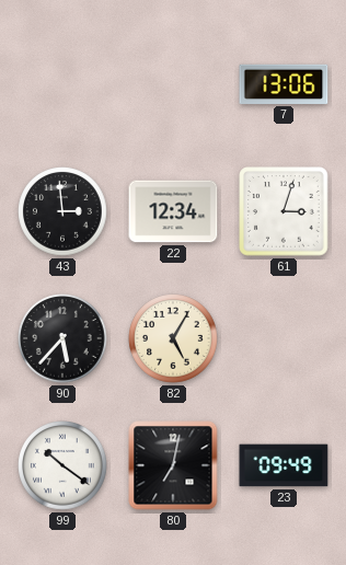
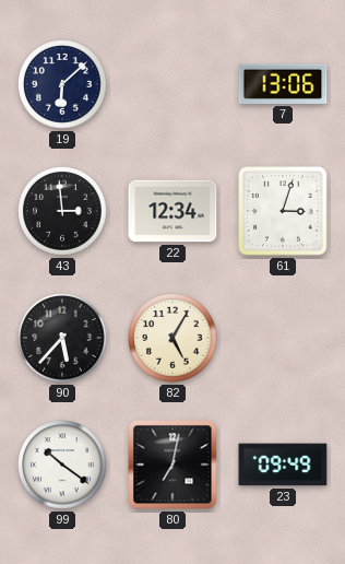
19: none -> 6:08
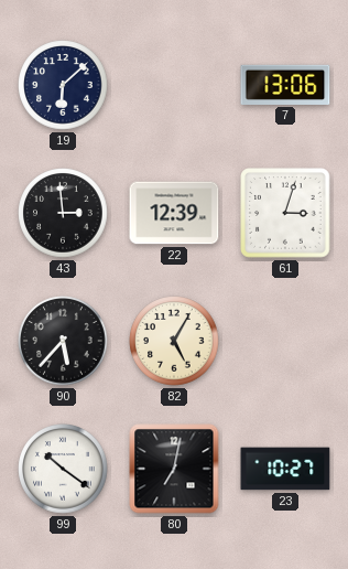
22: 12:34 -> 12:39
23: 09:49 -> 10:27
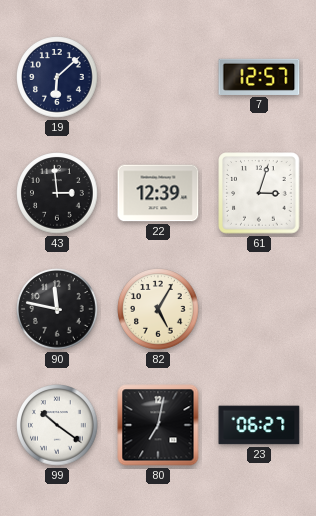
7: 13:06 -> 12:57
90: 5:37 -> 11:47
23: 10:27 -> 06:27
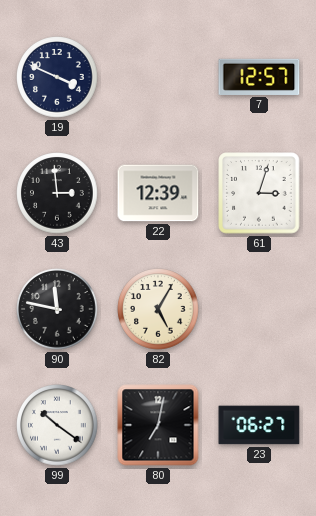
19: 6:08 -> 3:49
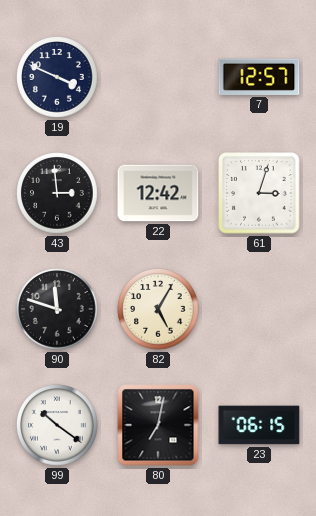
22: 12:39 -> 12:42
90: 11:47 -> 11:48
23: 06:27 -> 06:15
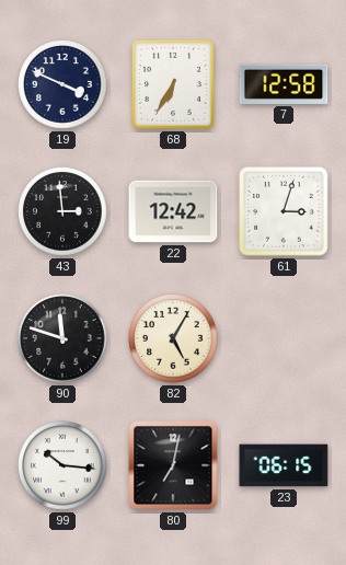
68: none -> 6:35
7: 12:57 -> 12:58
99: 10:21 -> 10:16
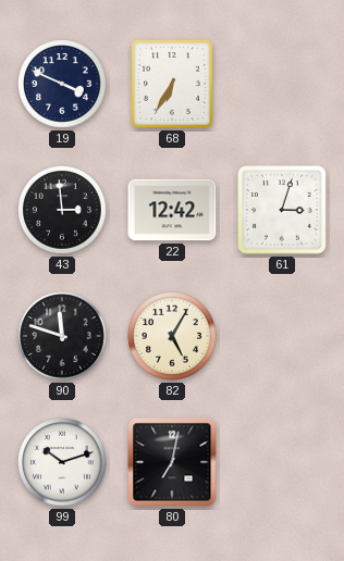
7: 12:58 -> none
99: 10:16 -> 10:12
23: 06:15 -> none
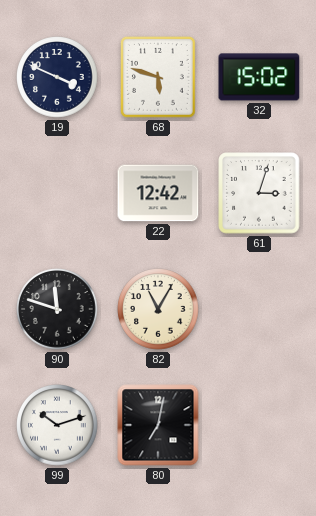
68: 6:35 -> 5:48
32: none -> 15:02
43: 2:59 -> none
82: 5:05 -> 11:05
